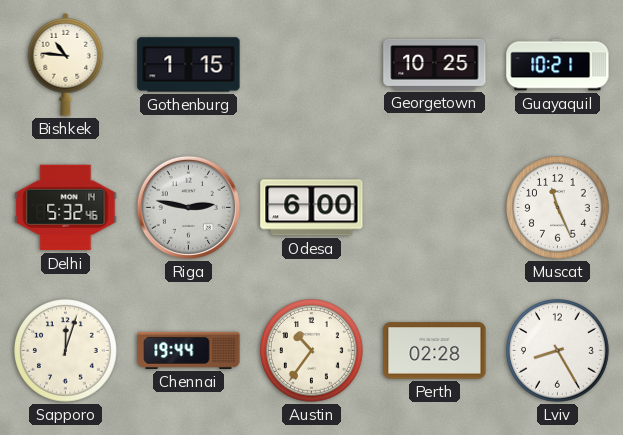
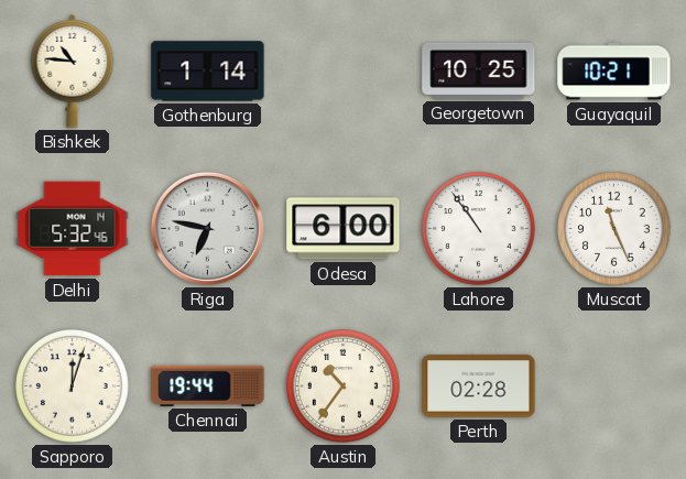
Gothenburg: 1:15 -> 1:14
Riga: 2:47 -> 6:47
Lahore: none -> 10:54
Lviv: 8:25 -> none
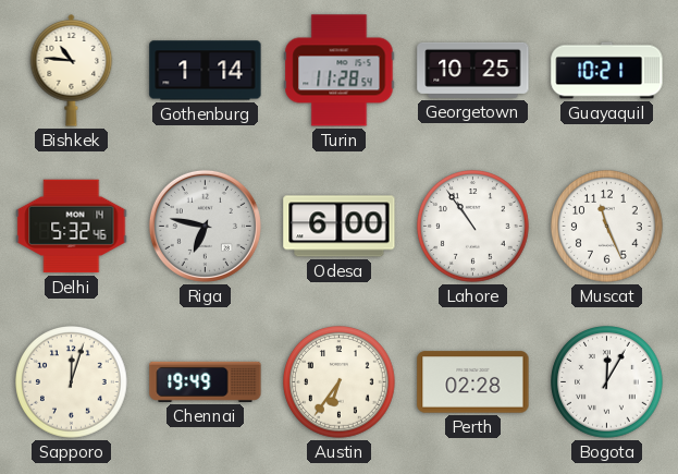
Turin: none -> 11:28
Chennai: 19:44 -> 19:49
Austin: 10:36 -> 6:36
Bogota: none -> 12:05
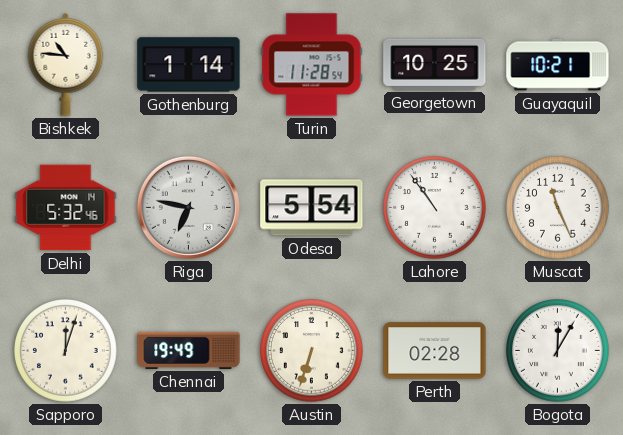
Odesa: 6:00 -> 5:54
Austin: 6:36 -> 6:33
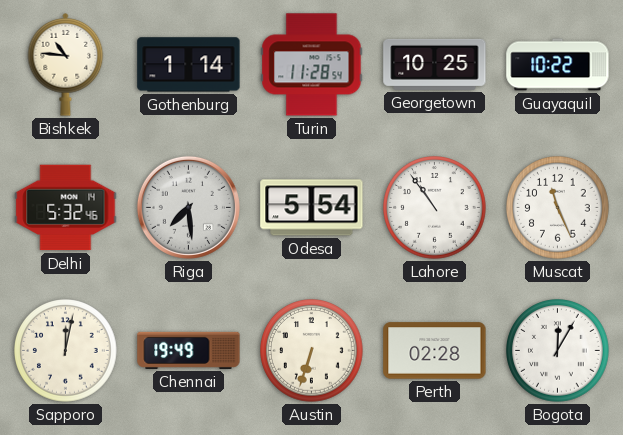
Guayaquil: 10:21 -> 10:22
Riga: 6:47 -> 7:29
Sapporo: 12:03 -> 12:02
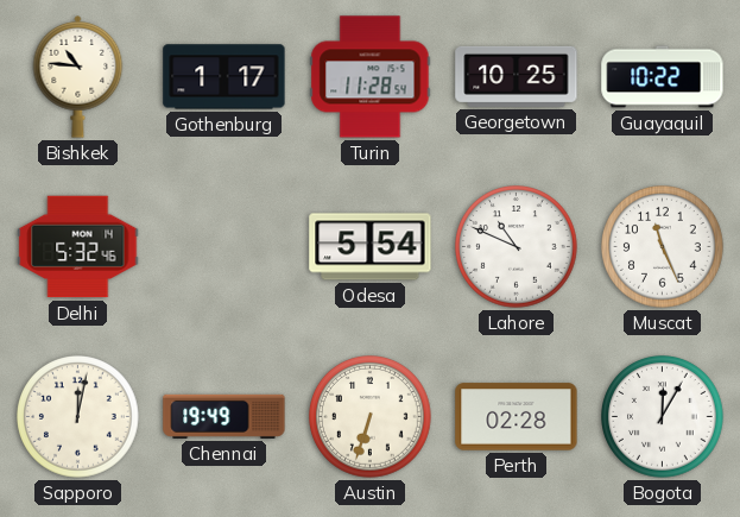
Gothenburg: 1:14 -> 1:17
Riga: 7:29 -> none
Lahore: 10:54 -> 10:49
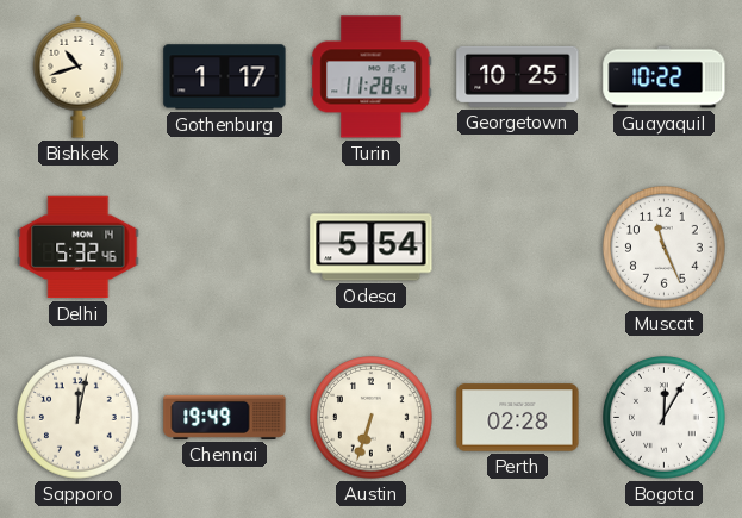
Bishkek: 10:46 -> 10:42
Lahore: 10:49 -> none
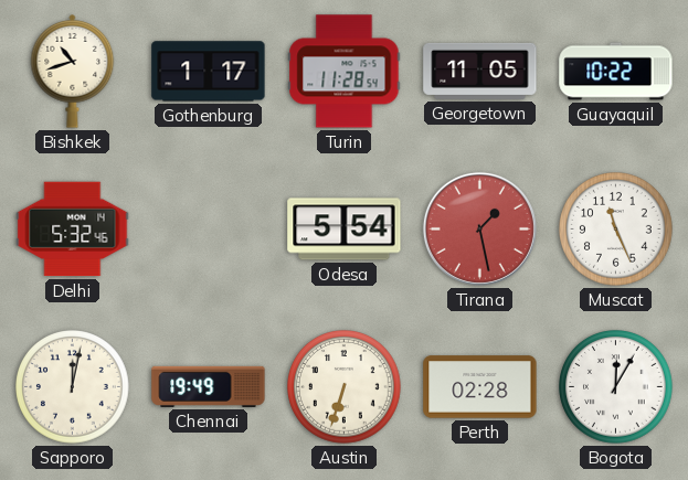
Georgetown: 10:25 -> 11:05
Tirana: none -> 1:28
